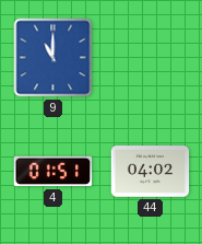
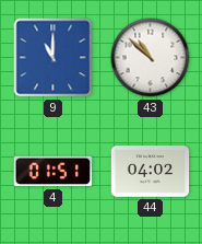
43: none -> 10:52
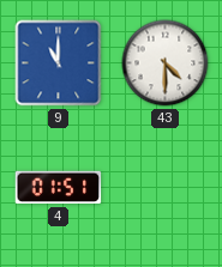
43: 10:52 -> 4:30
44: 04:02 -> none
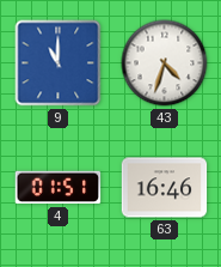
43: 4:30 -> 4:33
63: none -> 16:46
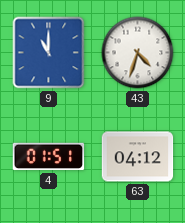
63: 16:46 -> 04:12
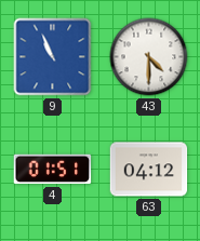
9: 11:00 -> 10:56
43: 4:33 -> 4:30
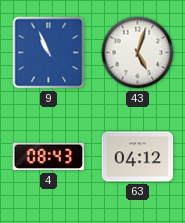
43: 4:30 -> 5:03
4: 01:51 -> 08:43
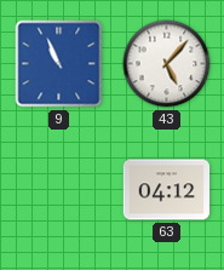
43: 5:03 -> 5:07
4: 08:43 -> none
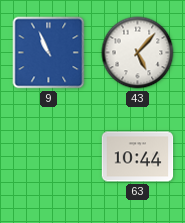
63: 04:12 -> 10:44
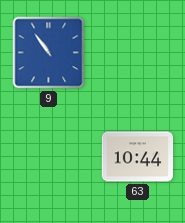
9: 10:56 -> 10:54
43: 5:07 -> none
